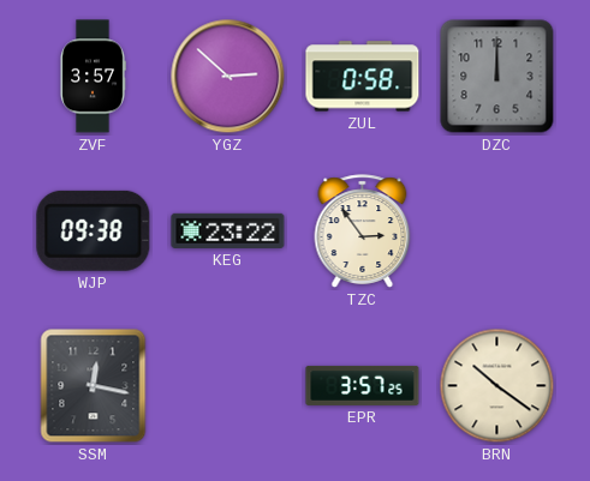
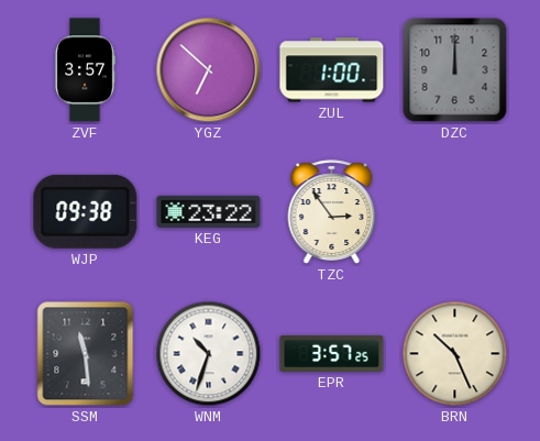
YGZ: 2:52 -> 6:52
ZUL: 0:58 -> 1:00
SSM: 12:17 -> 11:29
WNM: none -> 10:33
BRN: 10:21 -> 10:26
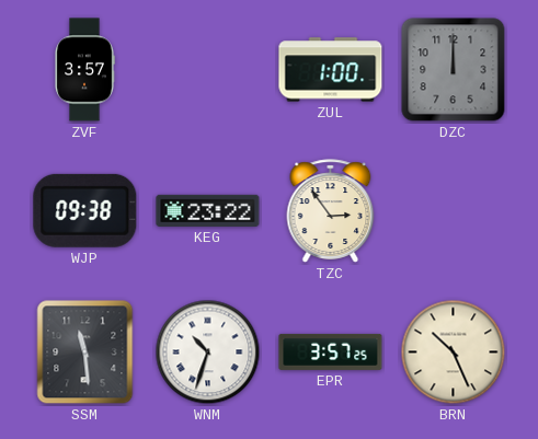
YGZ: 6:52 -> none
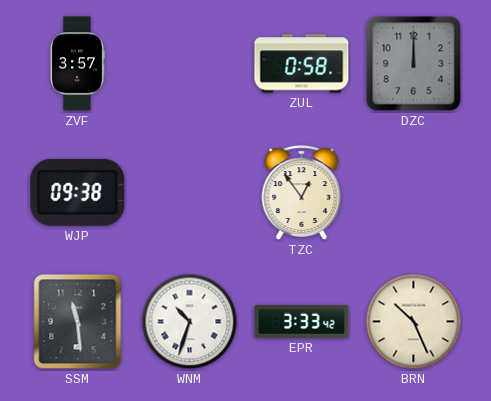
ZUL: 1:00 -> 0:58
KEG: 23:22 -> none
TZC: 2:54 -> 12:54
EPR: 3:57 -> 3:33
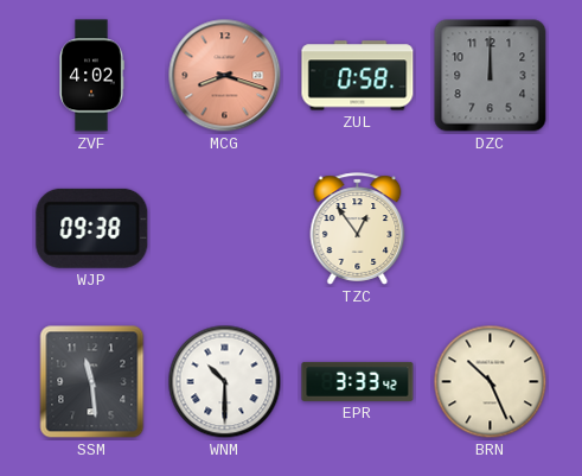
ZVF: 3:57 -> 4:02
MCG: none -> 8:18
WNM: 10:33 -> 10:30
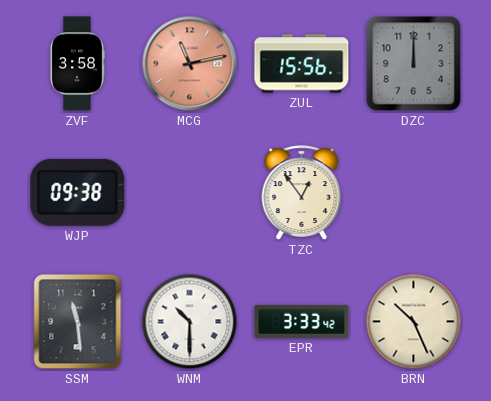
ZVF: 4:02 -> 3:58
MCG: 8:18 -> 11:13
ZUL: 0:58 -> 15:56
